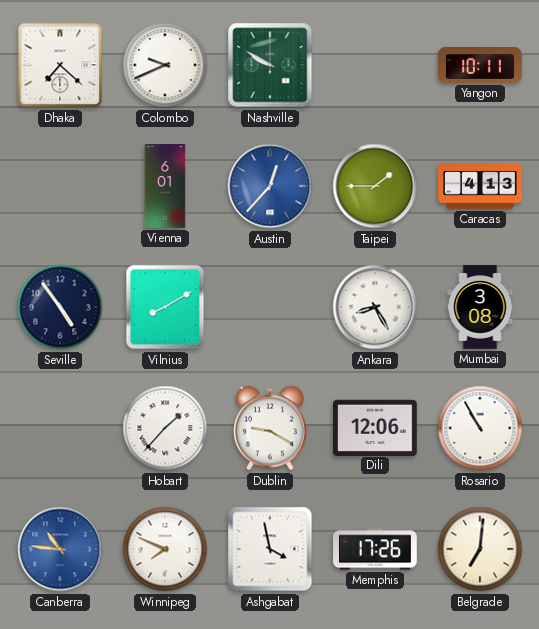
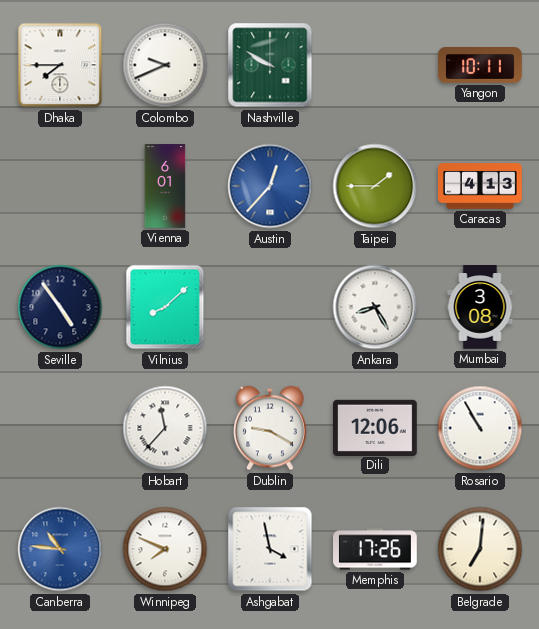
Dhaka: 7:22 -> 7:45
Vilnius: 8:10 -> 8:08
Hobart: 1:37 -> 11:37
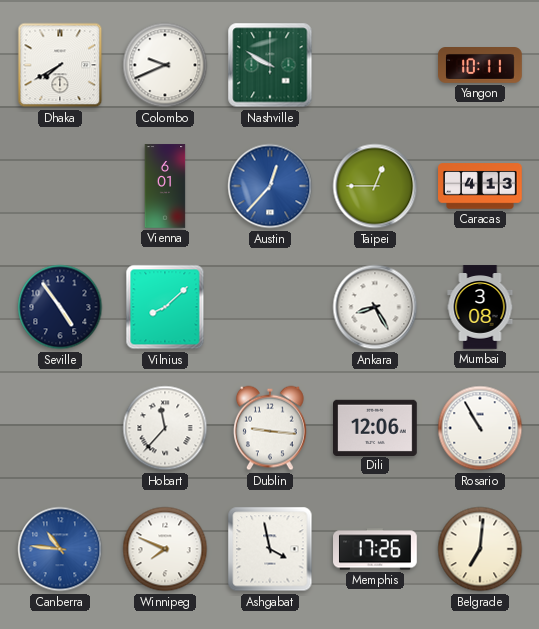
Dhaka: 7:45 -> 7:40
Taipei: 1:45 -> 12:45
Dublin: 9:20 -> 9:16
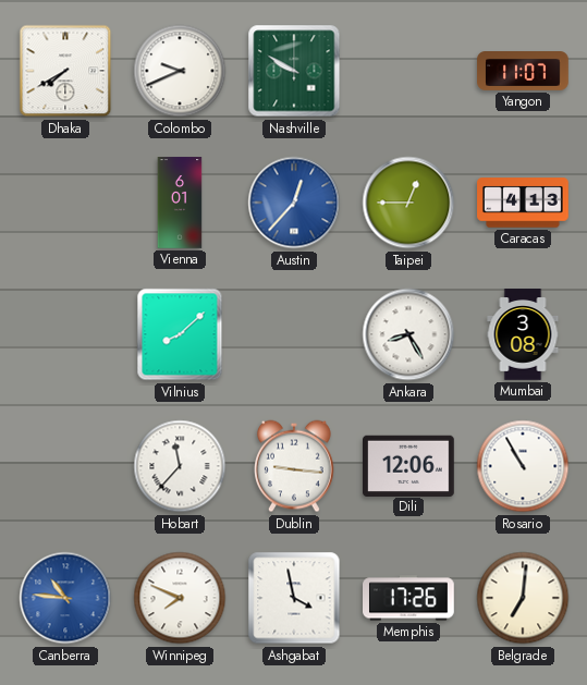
Yangon: 10:11 -> 11:07
Seville: 4:54 -> none
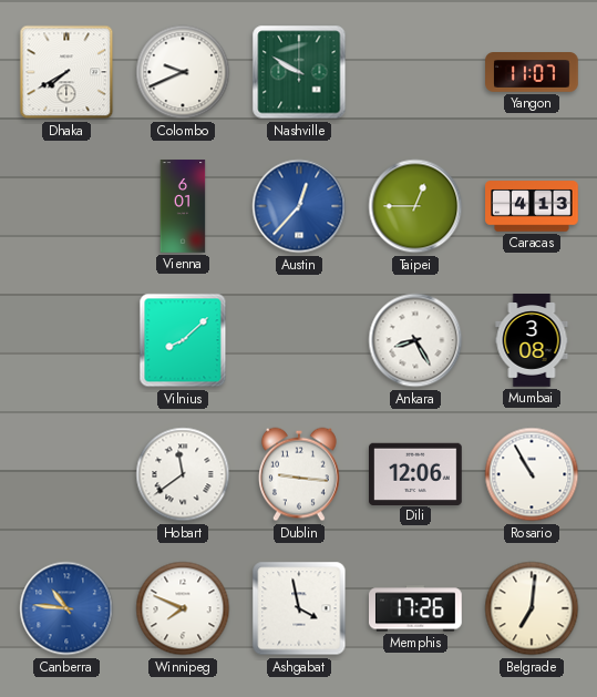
Hobart: 11:37 -> 11:39
